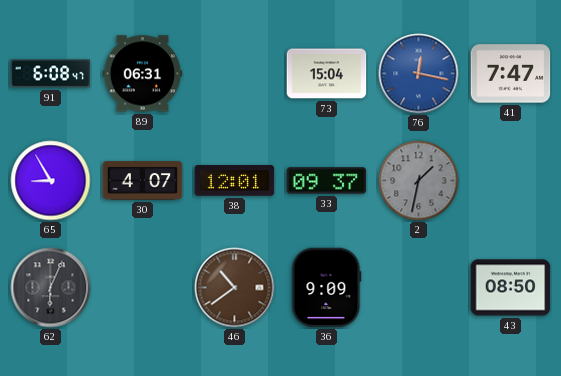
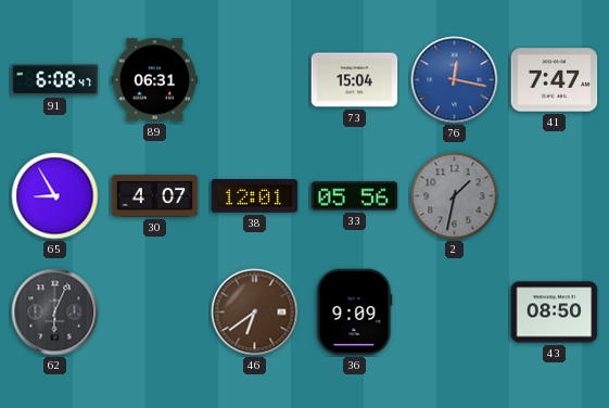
33: 09:37 -> 05:56
46: 10:39 -> 6:39
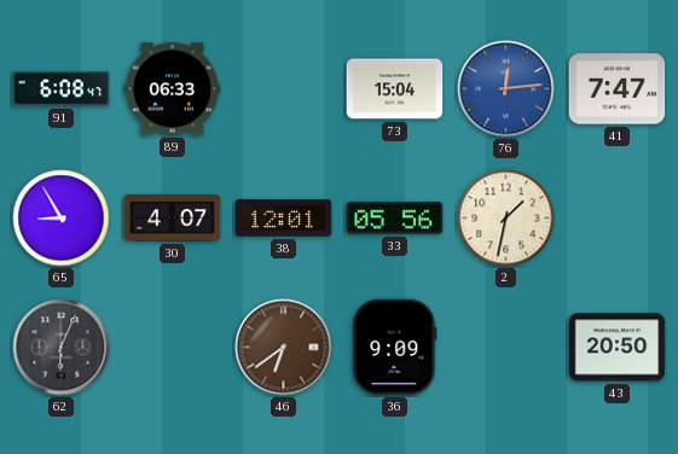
89: 06:31 -> 06:33
76: 12:17 -> 12:14
2 dial: grey -> cream
43: 08:50 -> 20:50
